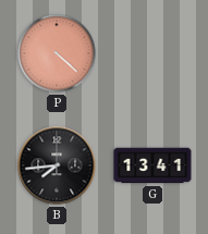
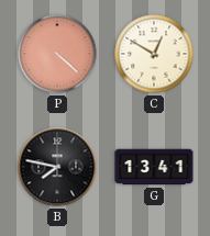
C: none -> 12:50
B: 7:44 -> 7:47
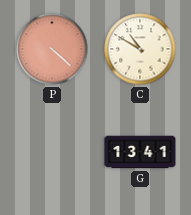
C: 12:50 -> 10:50
B: 7:47 -> none
